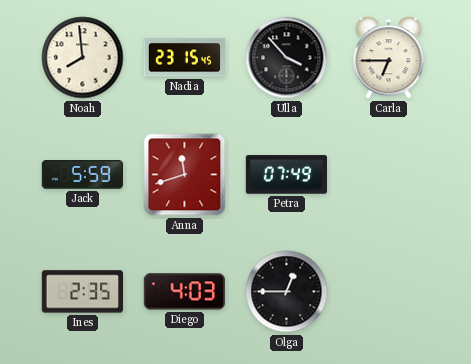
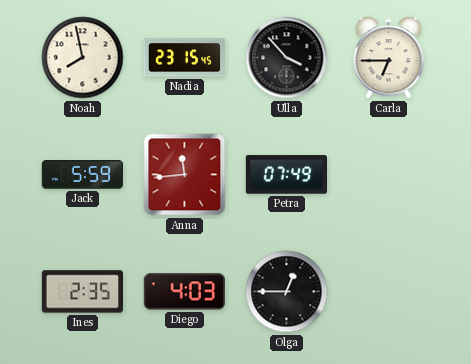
Noah: 7:59 -> 7:58
Anna: 11:42 -> 11:44
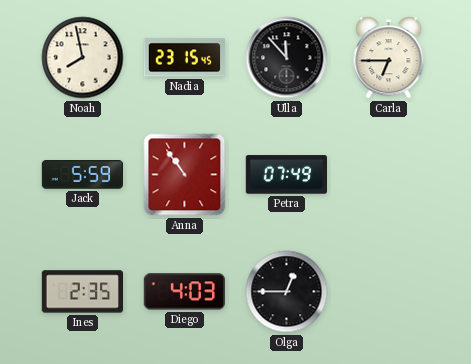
Ulla: 3:53 -> 11:53
Anna: 11:44 -> 10:54
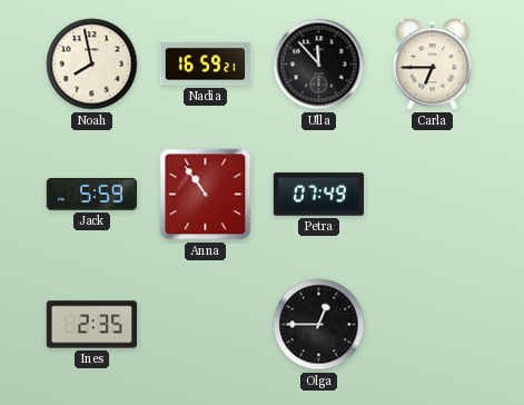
Nadia: 23:15 -> 16:59
Diego: 4:03 -> none
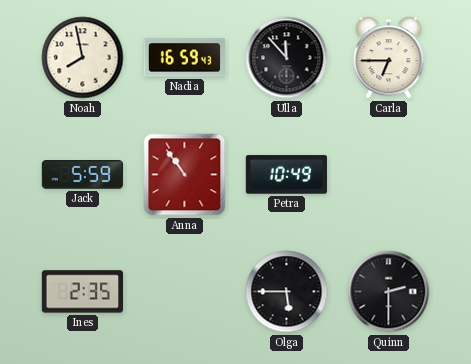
Nadia: 16:59:21 -> 16:59:43
Petra: 07:49 -> 10:49
Olga: 12:45 -> 5:45
Quinn: none -> 2:30
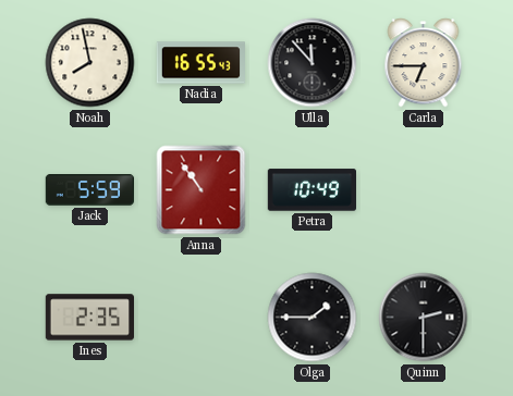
Nadia: 16:59 -> 16:55
Olga: 5:45 -> 1:45
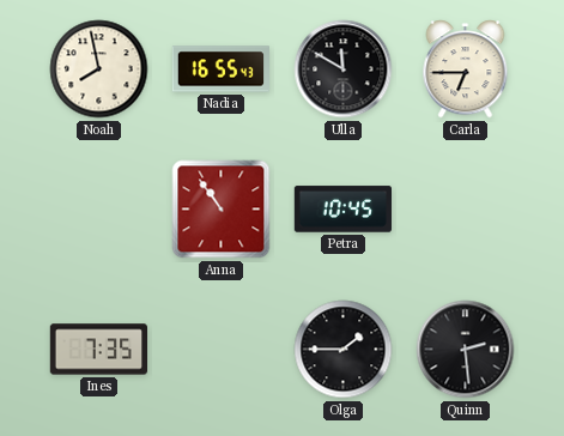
Ulla: 11:53 -> 11:50
Jack: 5:59 -> none
Petra: 10:49 -> 10:45
Ines: 2:35 -> 7:35
Quinn: 2:30 -> 2:29
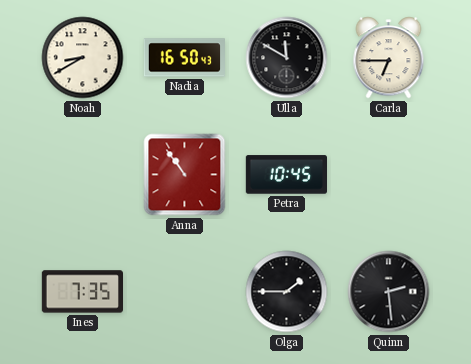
Noah: 7:58 -> 8:40
Nadia: 16:55 -> 16:50
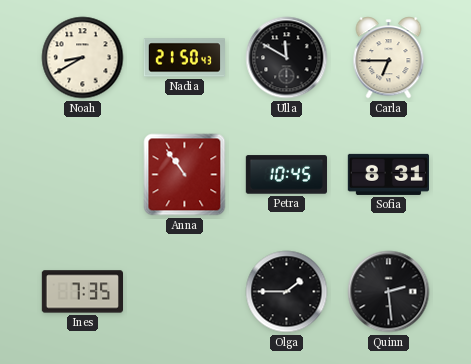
Nadia: 16:50 -> 21:50
Sofia: none -> 8:31
